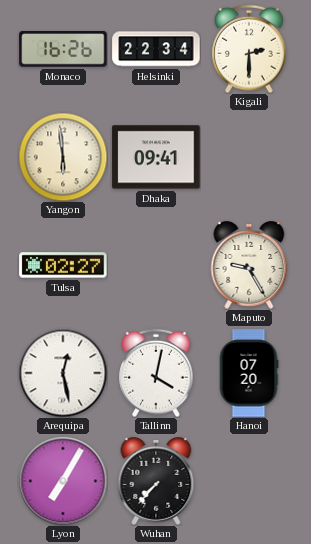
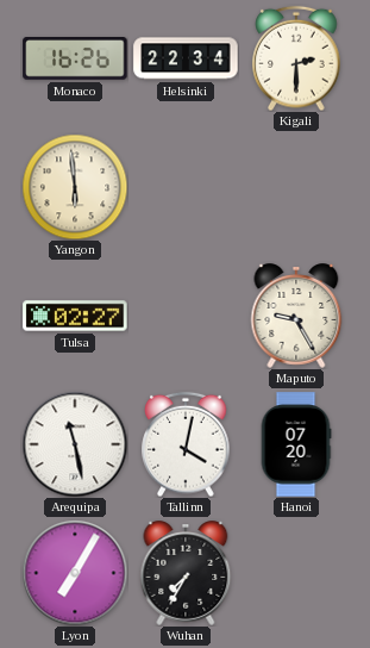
Dhaka: 09:41 -> none
Arequipa: 12:28 -> 11:28
Wuhan: 7:37 -> 7:35
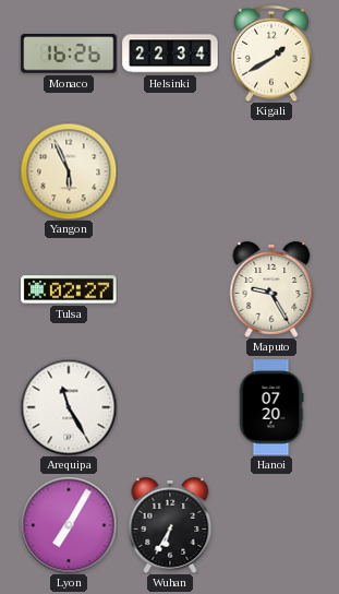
Kigali: 2:30 -> 1:40
Yangon: 5:59 -> 5:56
Arequipa: 11:28 -> 11:25
Tallinn: 4:02 -> none
Wuhan: 7:35 -> 6:35
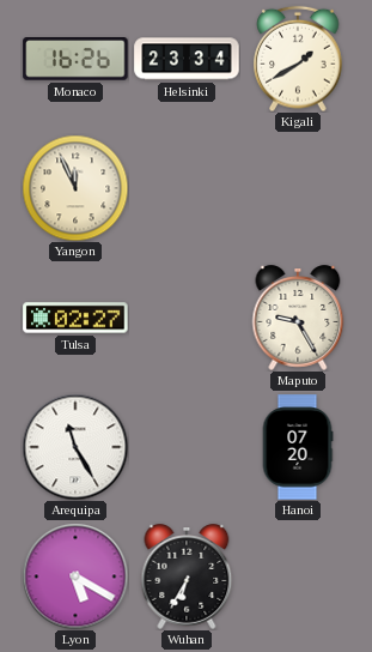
Helsinki: 22:34 -> 23:34
Yangon: 5:56 -> 11:56
Lyon: 7:05 -> 5:20
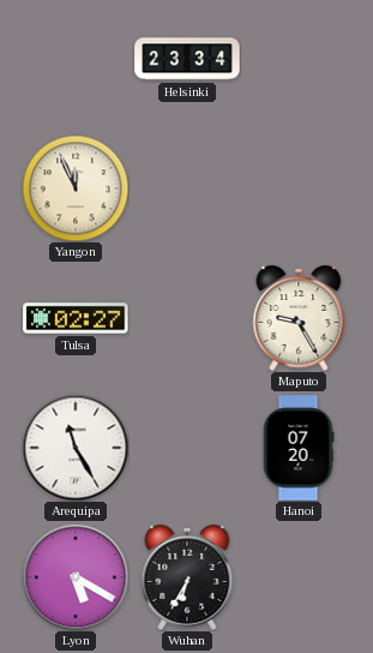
Monaco: 16:26 -> none
Kigali: 1:40 -> none
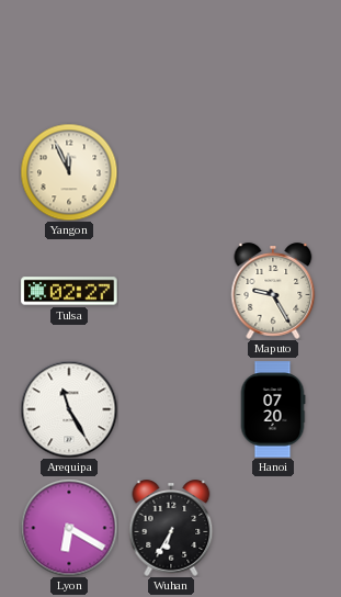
Helsinki: 23:34 -> none
Lyon: 5:20 -> 6:20
